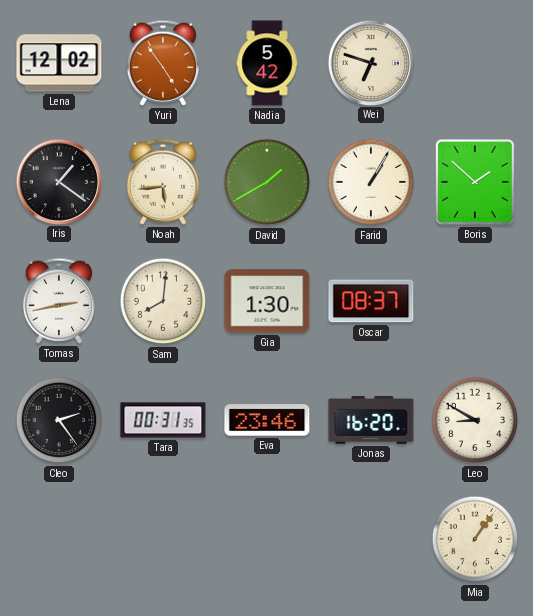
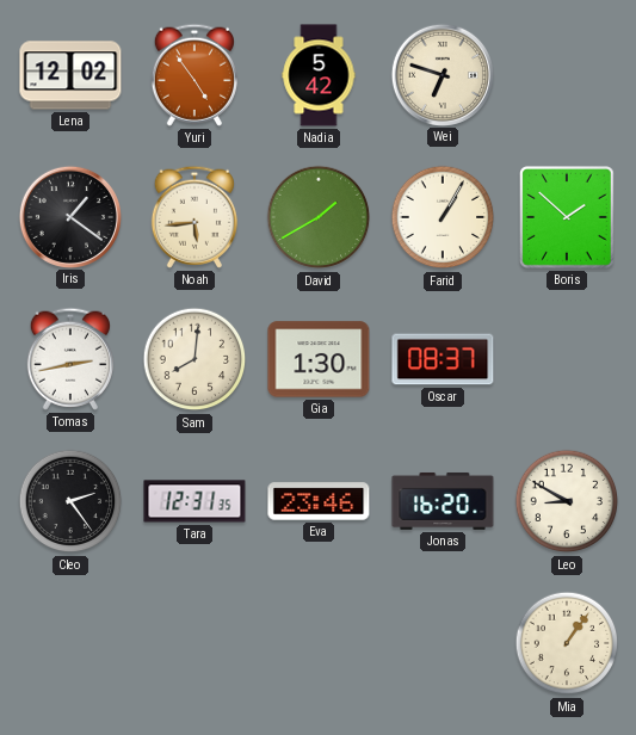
Tara: 00:31 -> 12:31
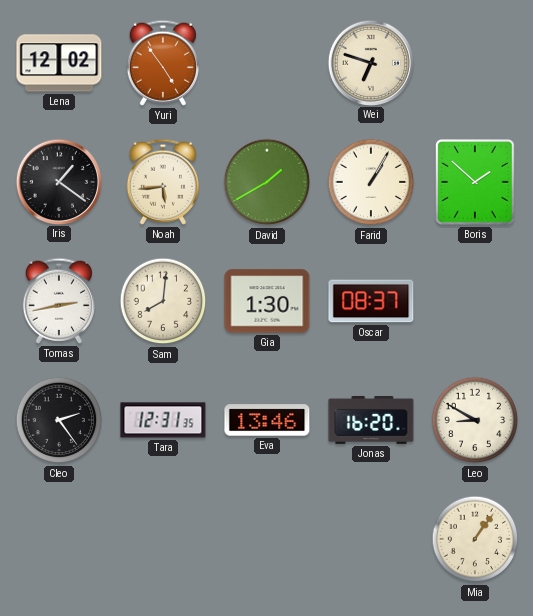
Nadia: 5:42 -> none
Eva: 23:46 -> 13:46
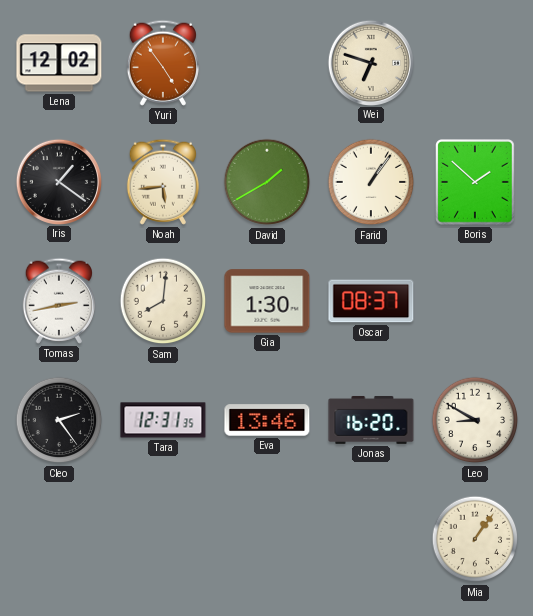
Farid: 1:05 -> 1:06
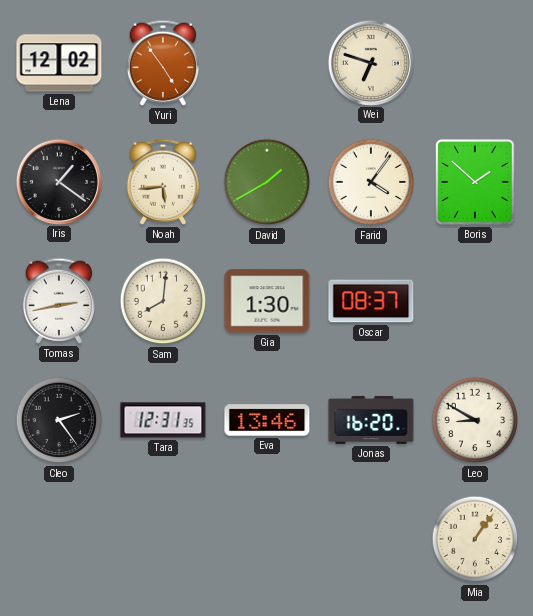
Farid: 1:06 -> 4:06
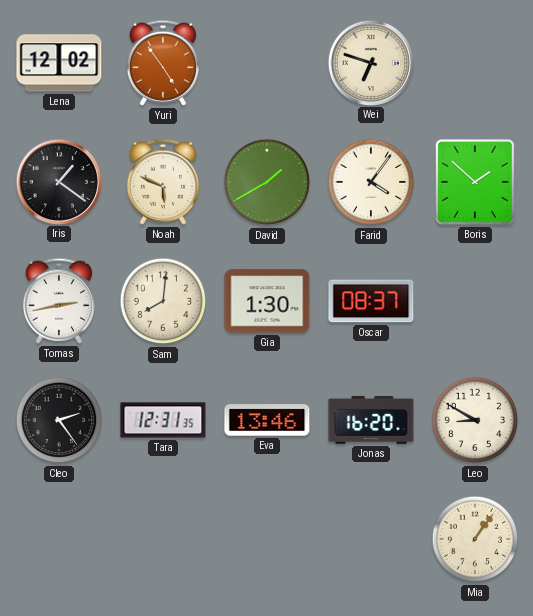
Noah: 5:44 -> 5:49
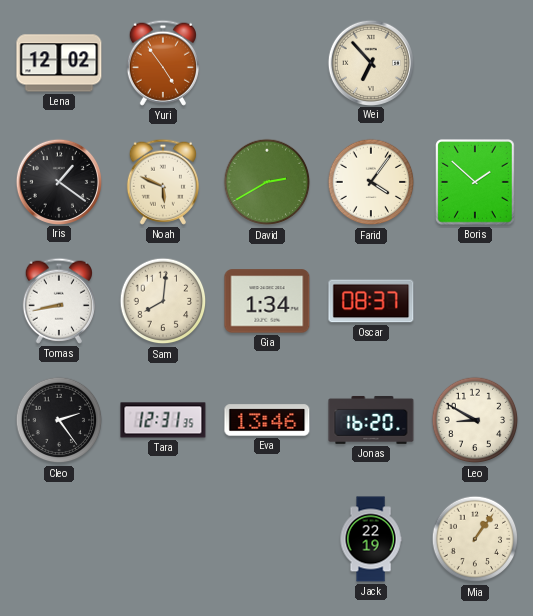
Wei: 6:48 -> 6:53
David: 1:40 -> 2:40
Tomas: 2:43 -> 8:43
Gia: 1:30 -> 1:34
Jack: none -> 22:19
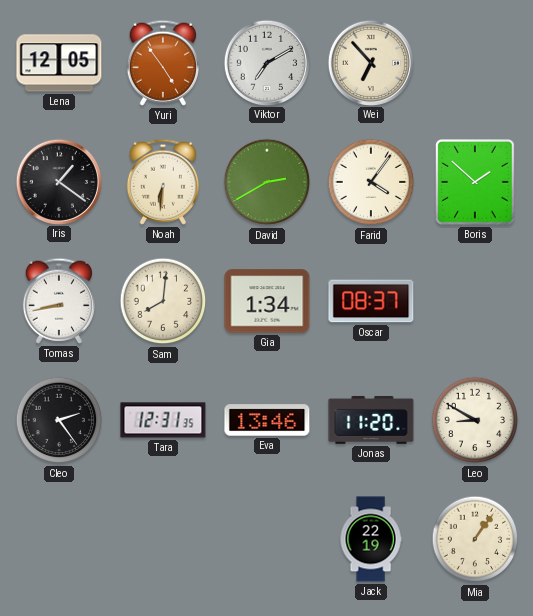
Lena: 12:02 -> 12:05
Viktor: none -> 7:10
Noah: 5:49 -> 6:31
Jonas: 16:20 -> 11:20
